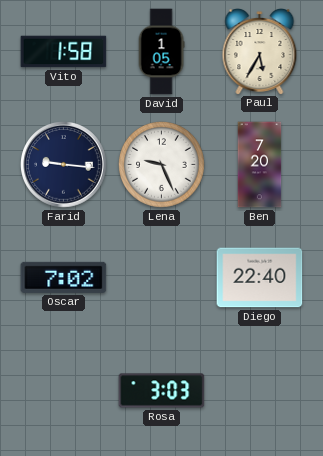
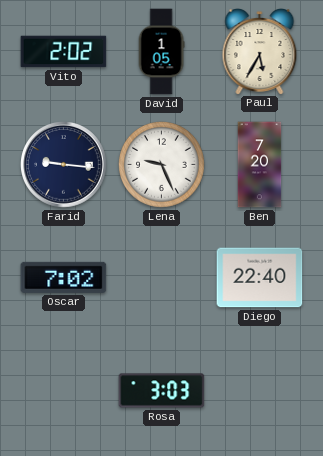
Vito: 1:58 -> 2:02
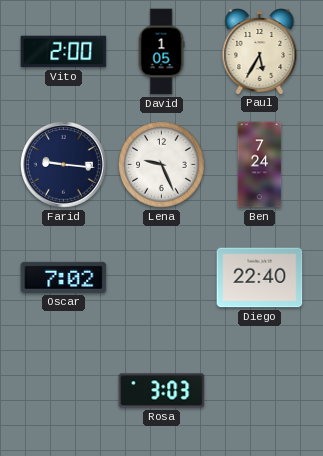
Vito: 2:02 -> 2:00
Ben: 7:20 -> 7:24
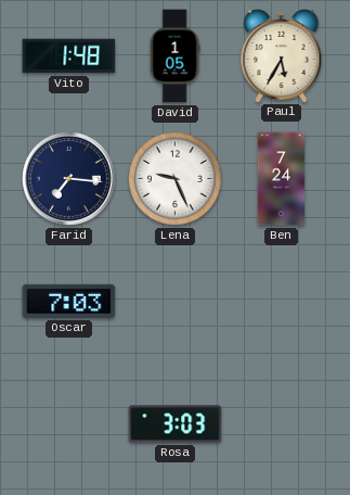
Vito: 2:00 -> 1:48
Farid: 9:16 -> 7:16
Oscar: 7:02 -> 7:03
Diego: 22:40 -> none
